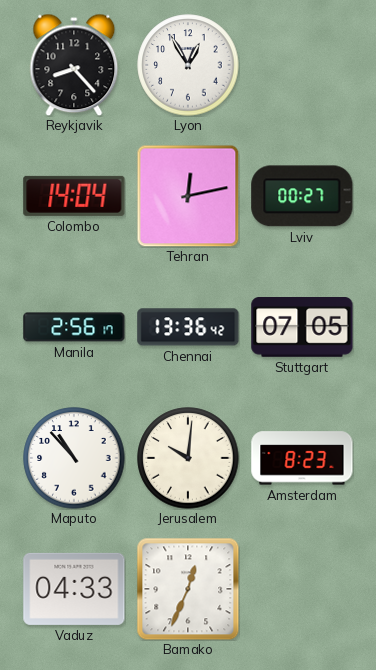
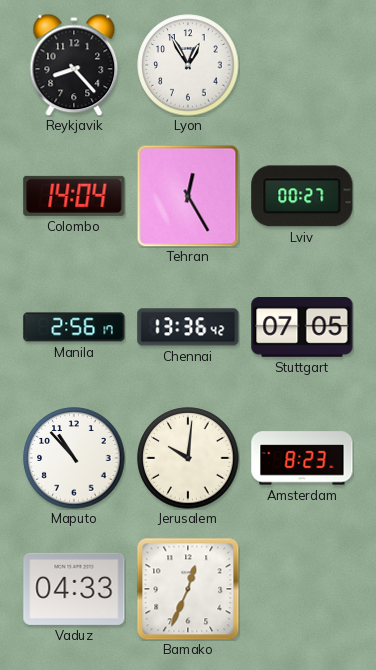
Tehran: 12:13 -> 12:25
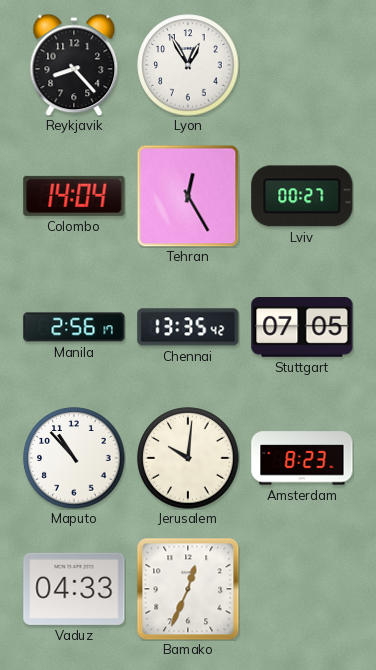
Chennai: 13:36 -> 13:35
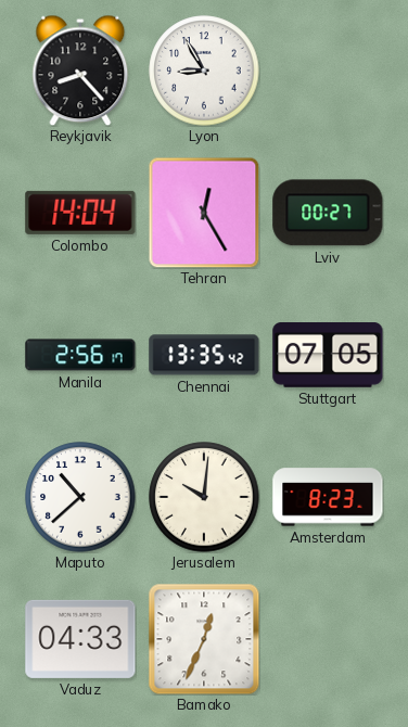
Lyon: 12:55 -> 8:55
Maputo: 10:53 -> 10:38
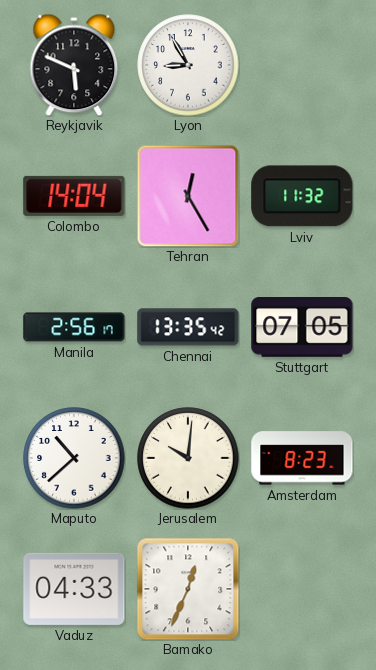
Reykjavik: 8:23 -> 5:49
Lviv: 00:27 -> 11:32
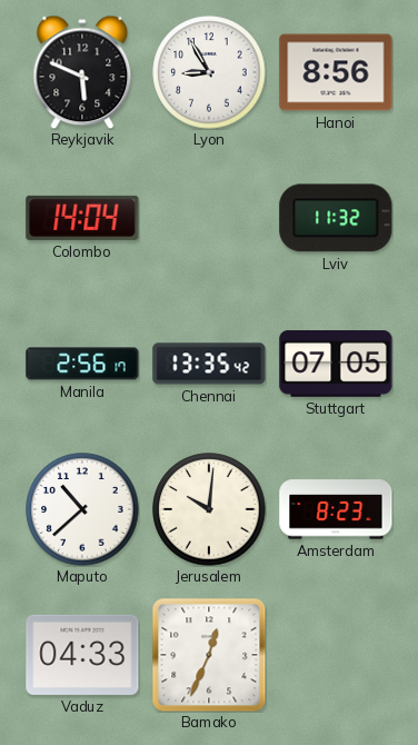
Hanoi: none -> 8:56
Tehran: 12:25 -> none
